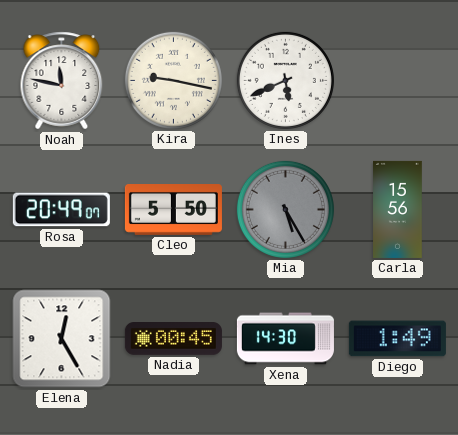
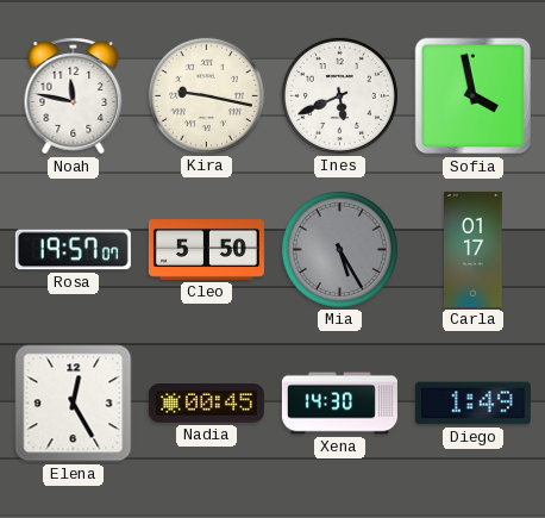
Sofia: none -> 3:58
Rosa: 20:49 -> 19:57
Carla: 15:56 -> 01:17
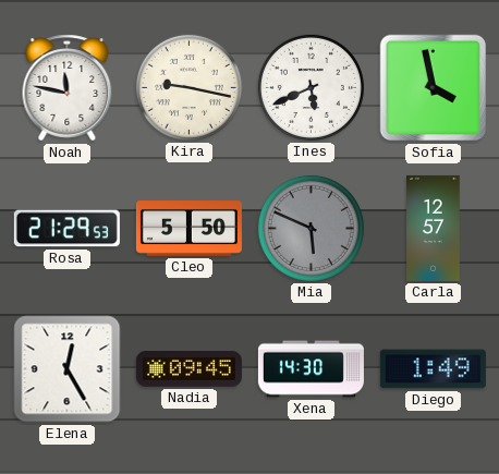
Rosa: 19:57 -> 21:29
Mia: 5:25 -> 5:49
Carla: 01:17 -> 12:57
Nadia: 00:45 -> 09:45
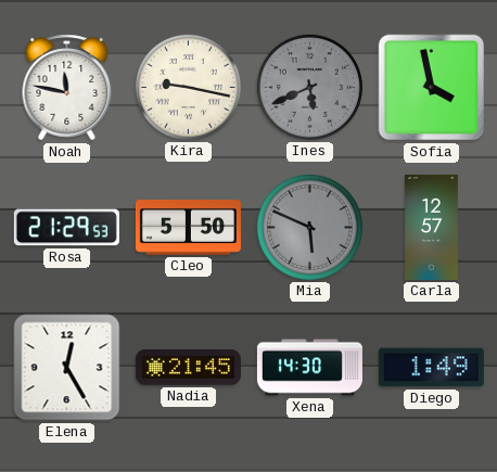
Ines dial: white -> grey
Nadia: 09:45 -> 21:45
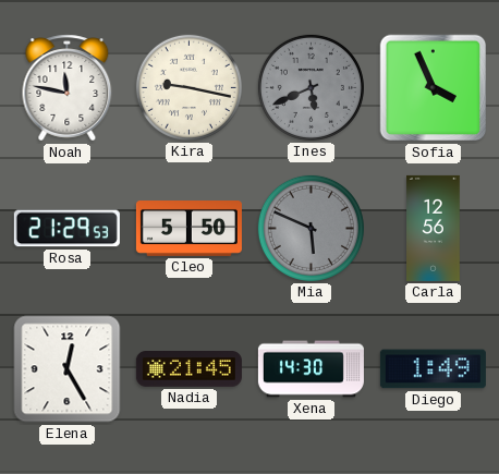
Sofia: 3:58 -> 3:56
Carla: 12:57 -> 12:56
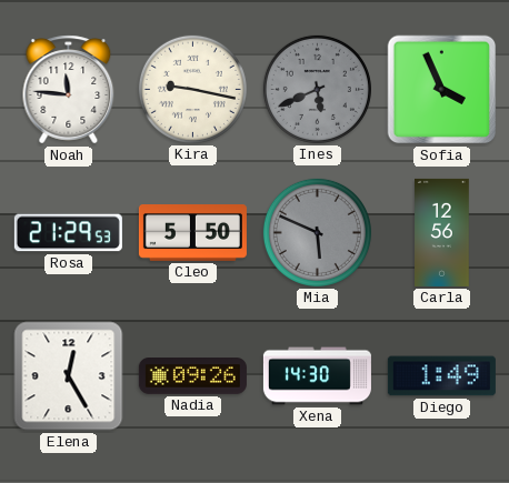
Noah: 11:47 -> 11:46
Nadia: 21:45 -> 09:26
